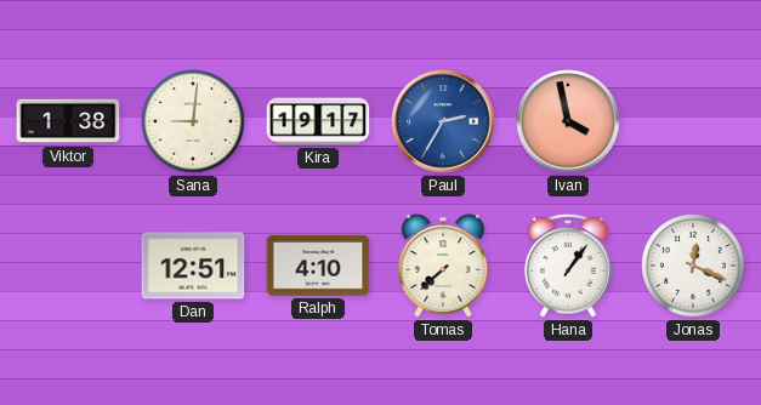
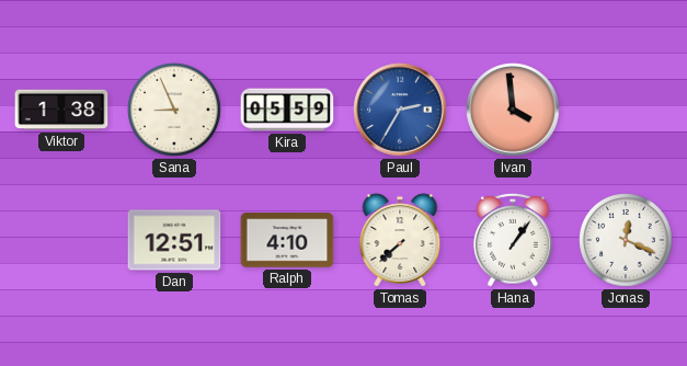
Sana: 9:01 -> 8:56
Kira: 19:17 -> 05:59
Ivan: 3:58 -> 3:59
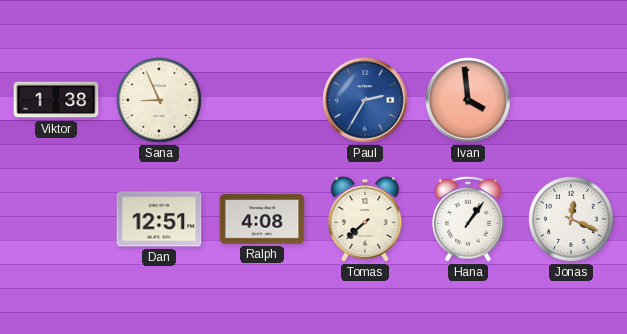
Kira: 05:59 -> none
Ralph: 4:10 -> 4:08
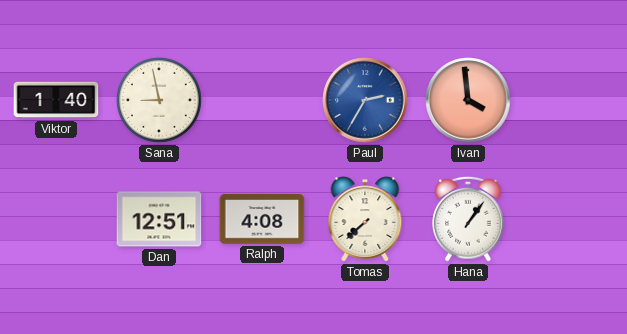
Viktor: 1:38 -> 1:40
Sana: 8:56 -> 8:58
Jonas: 12:19 -> none
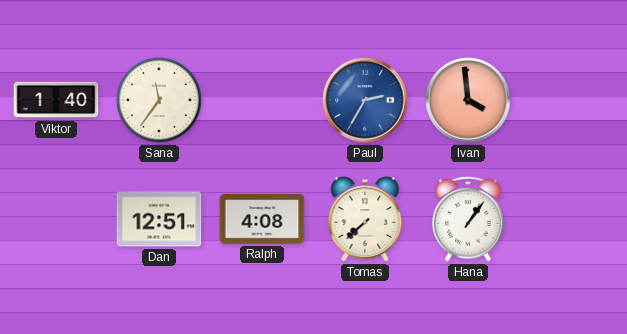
Sana: 8:58 -> 11:36
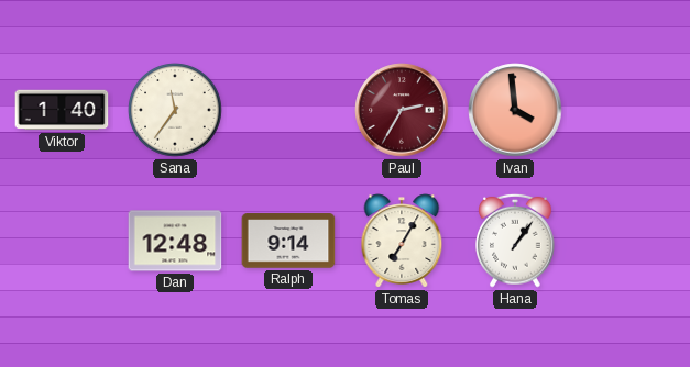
Paul dial: blue -> burgundy
Dan: 12:51 -> 12:48
Ralph: 4:08 -> 9:14
Tomas: 7:38 -> 7:05
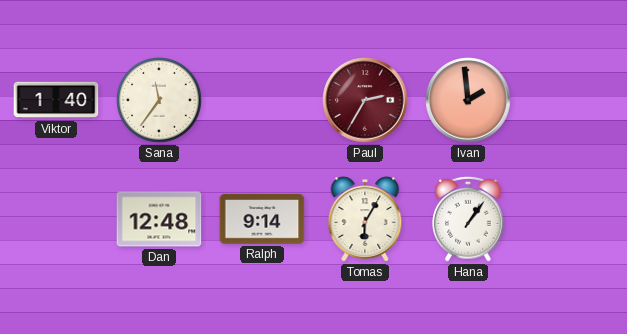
Ivan: 3:59 -> 1:59
Tomas: 7:05 -> 6:05
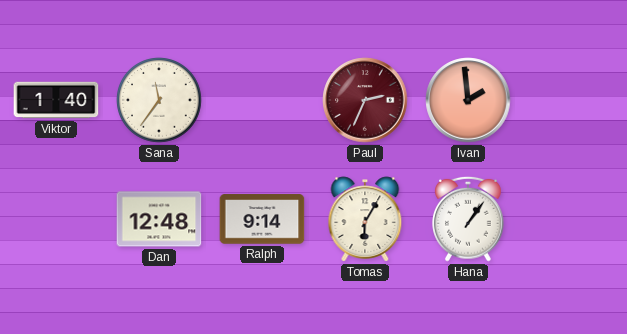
Paul: 2:35 -> 2:34
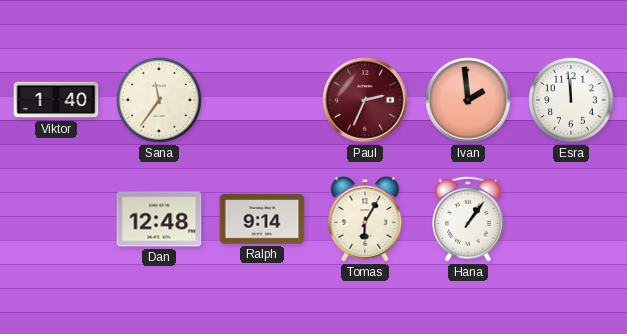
Esra: none -> 11:59
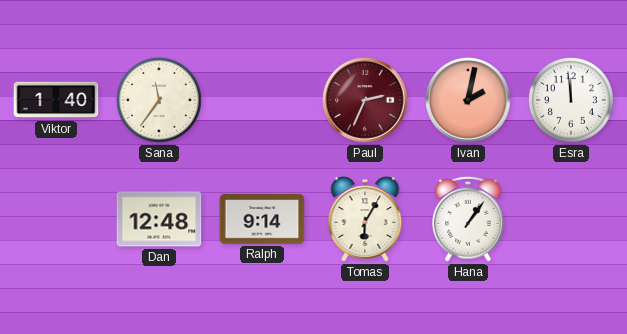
Ivan: 1:59 -> 2:02
